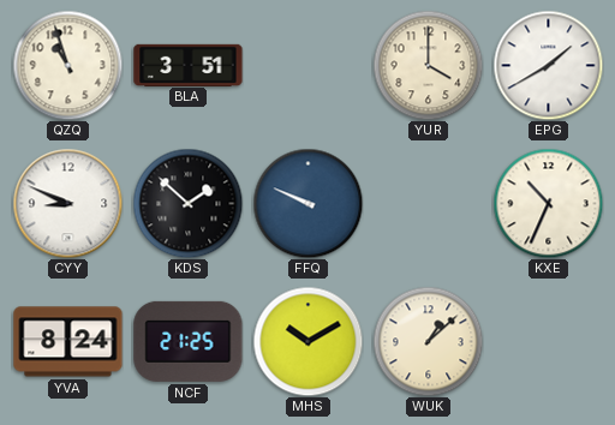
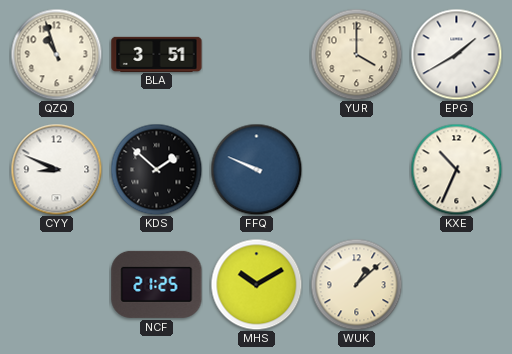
YVA: 8:24 -> none
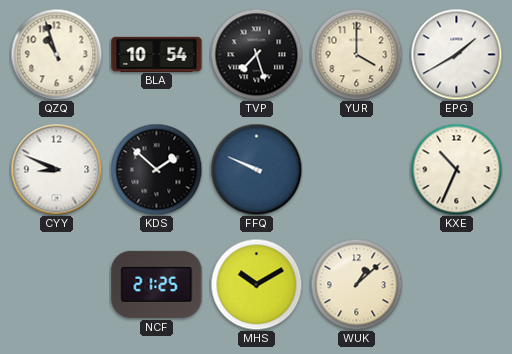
BLA: 3:51 -> 10:54
TVP: none -> 7:27
